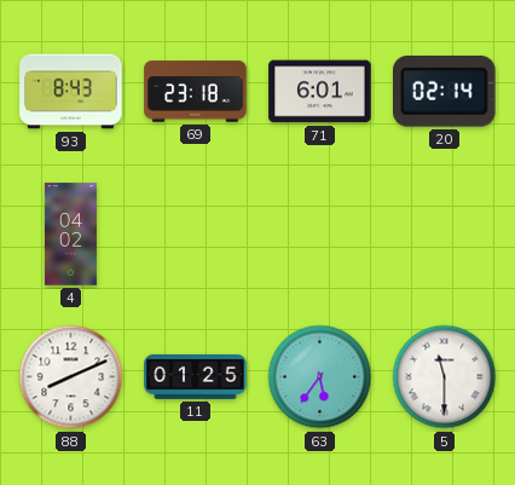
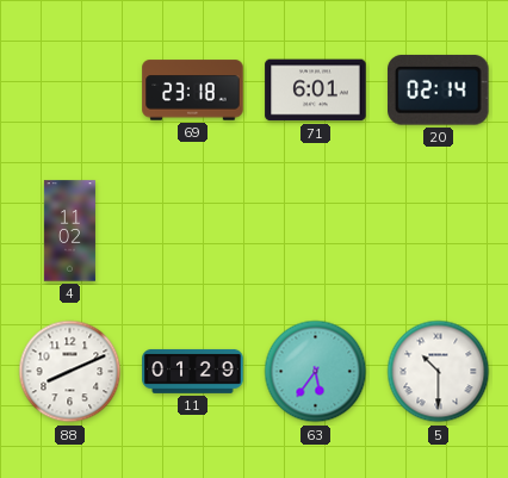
93: 8:43 -> none
4: 04:02 -> 11:02
11: 01:25 -> 01:29
5: 11:30 -> 10:30
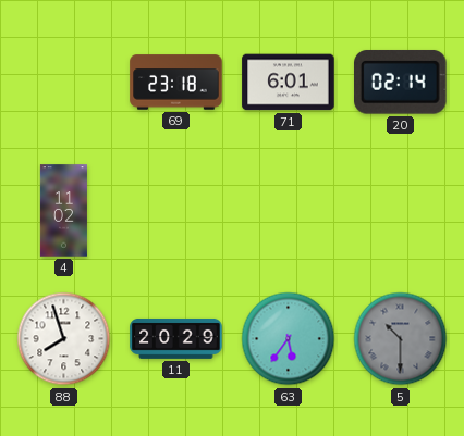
88: 8:11 -> 7:57
11: 01:29 -> 20:29
5 dial: white -> grey
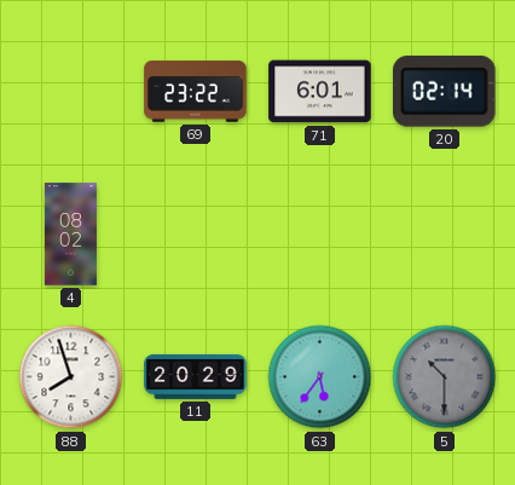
69: 23:18 -> 23:22
4: 11:02 -> 08:02
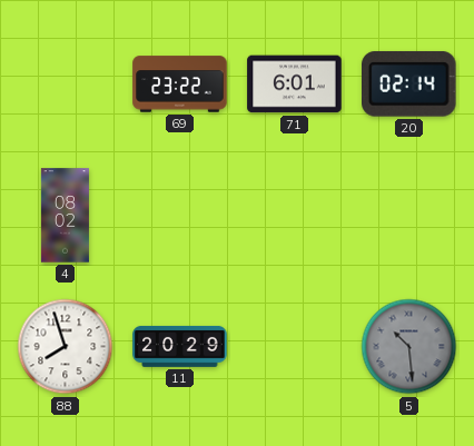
63: 5:36 -> none
5: 10:30 -> 10:29
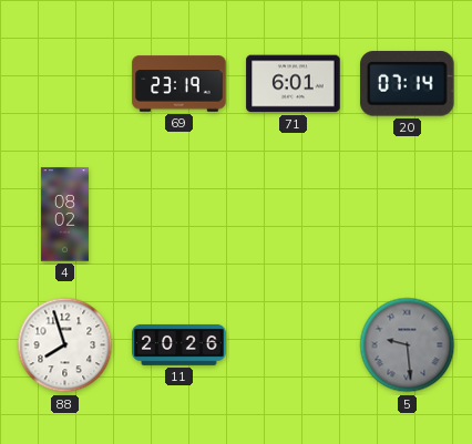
69: 23:22 -> 23:19
20: 02:14 -> 07:14
11: 20:29 -> 20:26
5: 10:29 -> 9:29
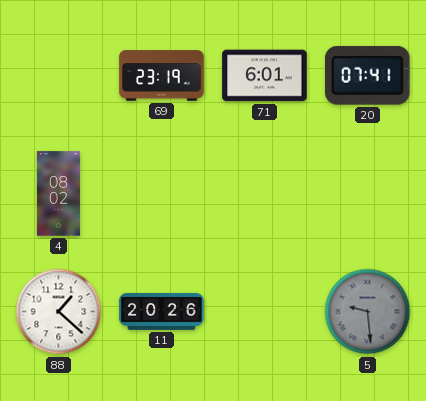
20: 07:14 -> 07:41
88: 7:57 -> 1:22
